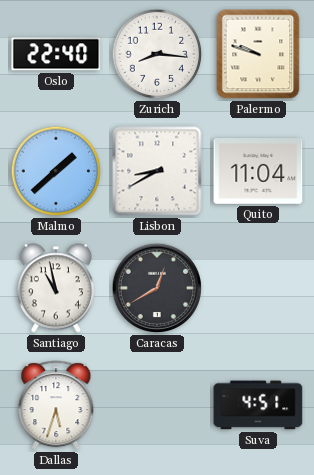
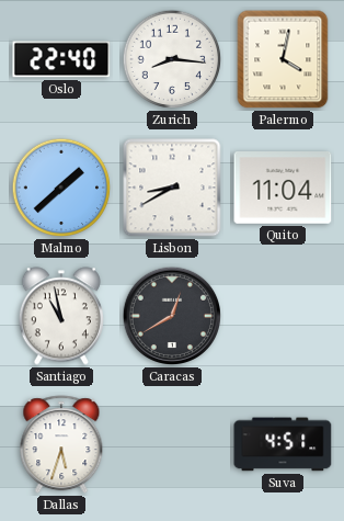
Palermo: 9:48 -> 4:02
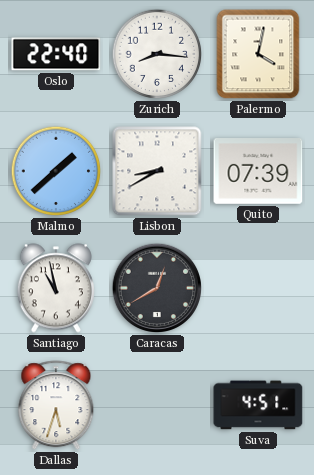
Quito: 11:04 -> 07:39
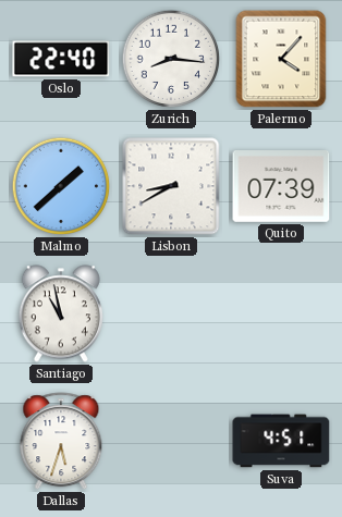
Palermo: 4:02 -> 4:07
Caracas: 12:40 -> none
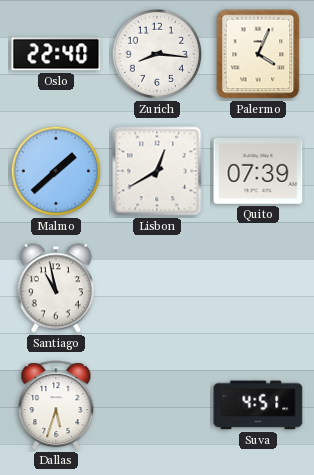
Palermo: 4:07 -> 4:04
Lisbon: 8:40 -> 12:40
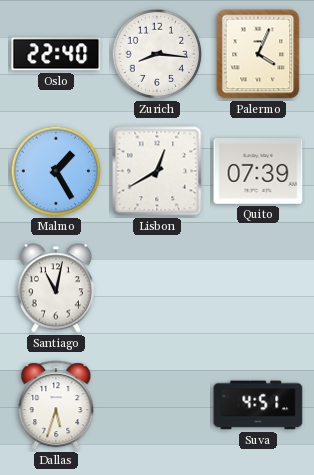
Malmo: 1:38 -> 1:25
Santiago: 10:58 -> 11:02
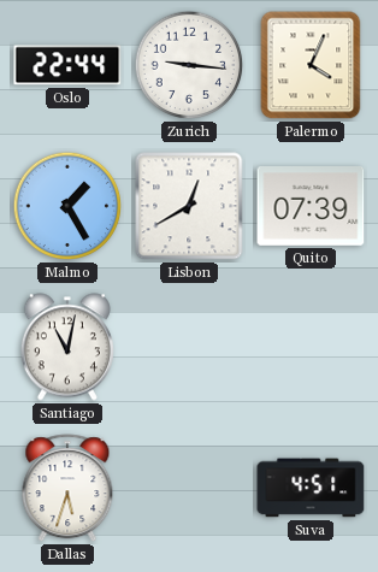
Oslo: 22:40 -> 22:44
Zurich: 8:16 -> 9:16
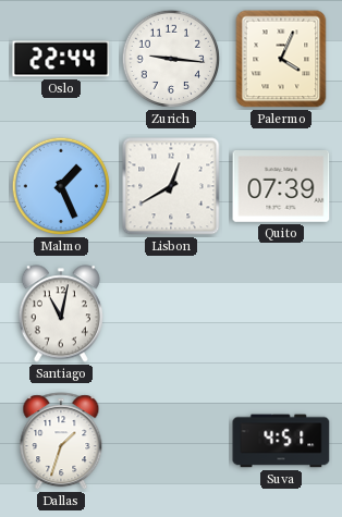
Malmo: 1:25 -> 1:26
Dallas: 5:33 -> 1:33
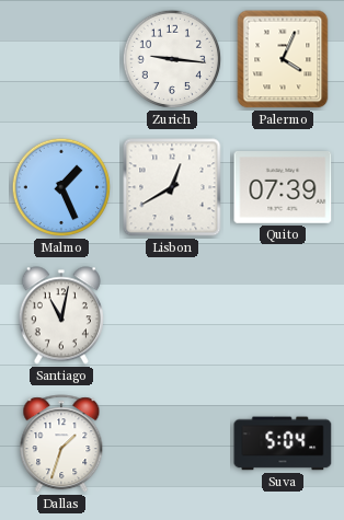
Oslo: 22:44 -> none
Suva: 4:51 -> 5:04
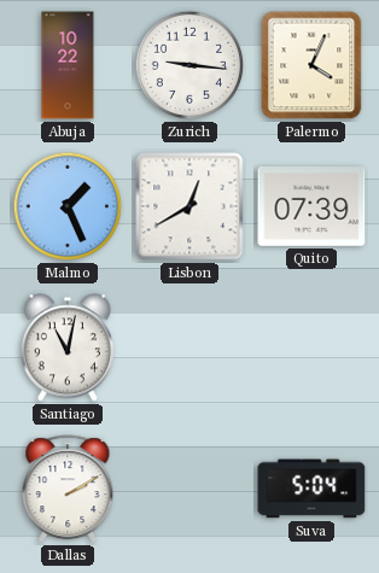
Abuja: none -> 10:22
Dallas: 1:33 -> 2:10
